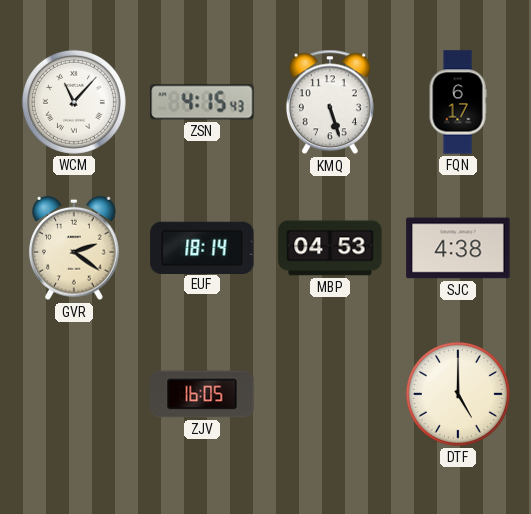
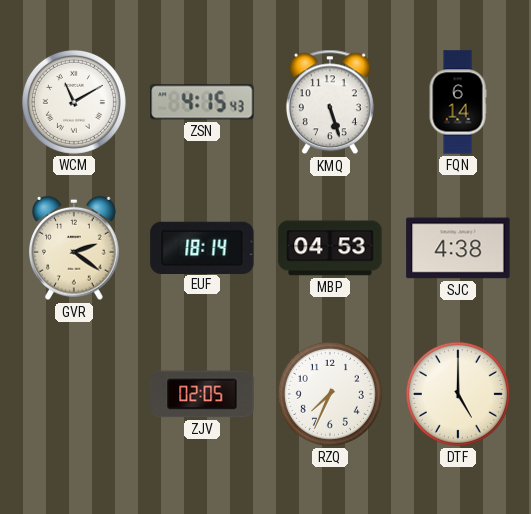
WCM: 11:07 -> 11:10
FQN: 6:17 -> 6:14
ZJV: 16:05 -> 02:05
RZQ: none -> 7:34
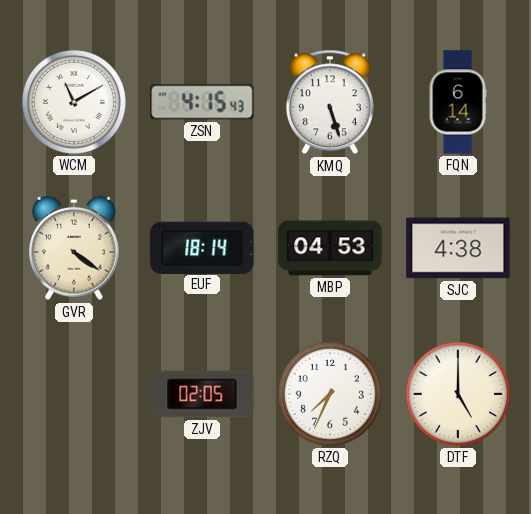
GVR: 2:21 -> 4:21
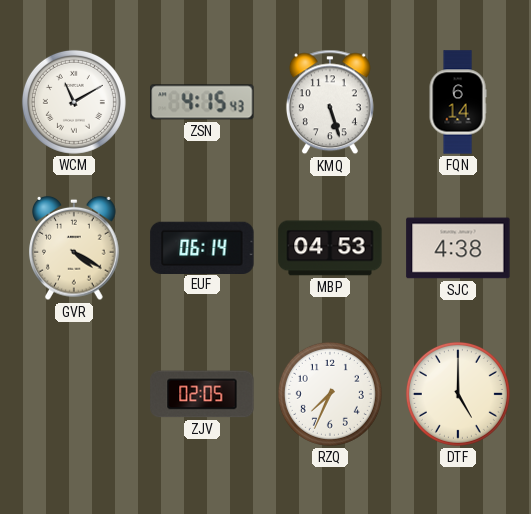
GVR: 4:21 -> 4:20
EUF: 18:14 -> 06:14
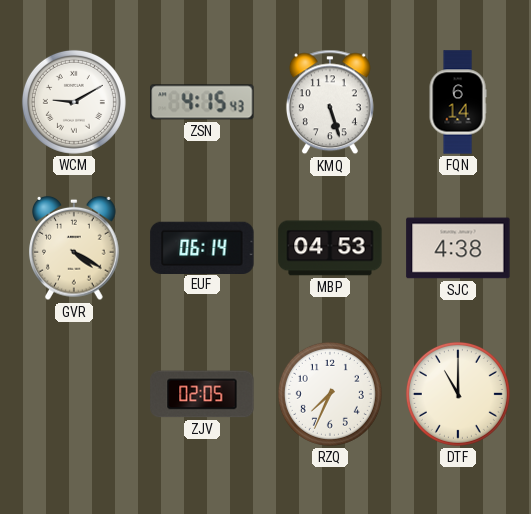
WCM: 11:10 -> 9:10
DTF: 5:00 -> 11:00
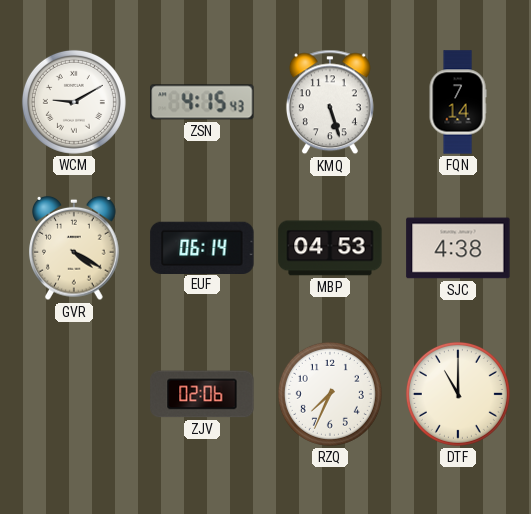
FQN: 6:14 -> 7:14
ZJV: 02:05 -> 02:06
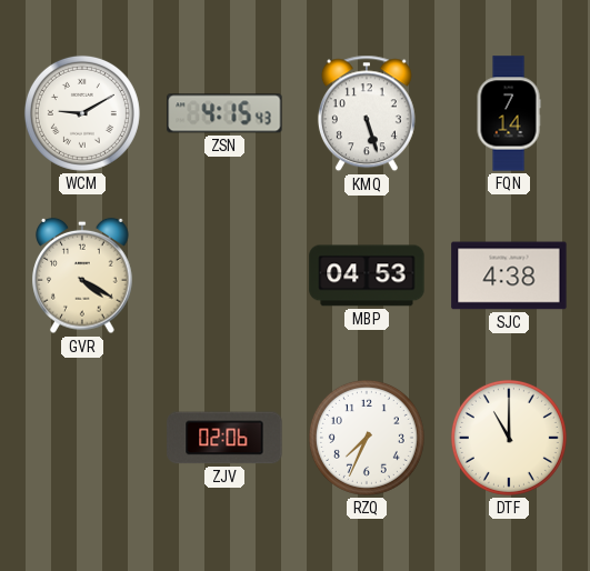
EUF: 06:14 -> none
